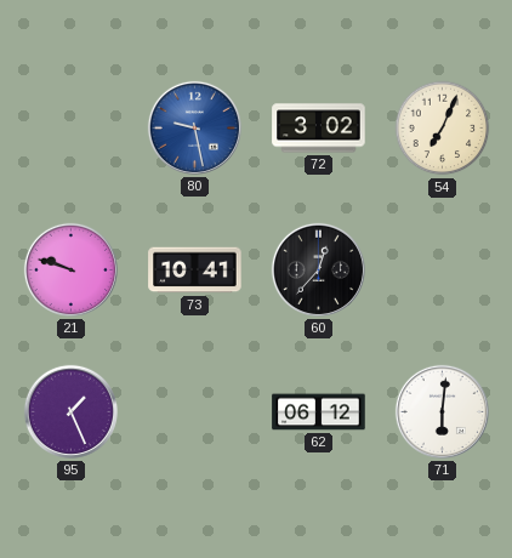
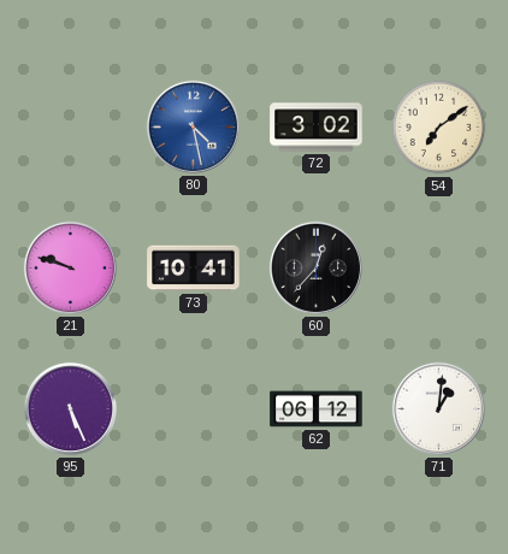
80: 9:28 -> 4:28
54: 7:04 -> 7:09
95: 1:26 -> 5:26
71: 6:01 -> 1:01
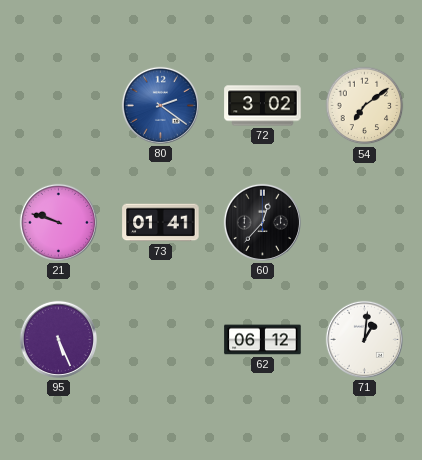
80: 4:28 -> 2:21
73: 10:41 -> 01:41
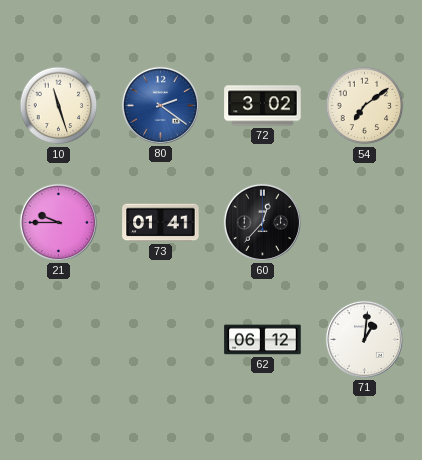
10: none -> 11:27
21: 9:48 -> 9:45
95: 5:26 -> none
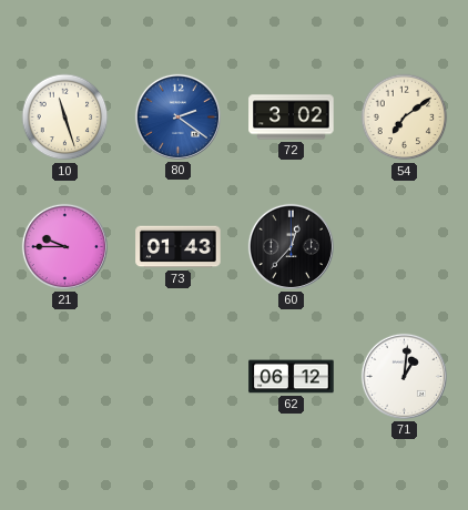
73: 01:41 -> 01:43
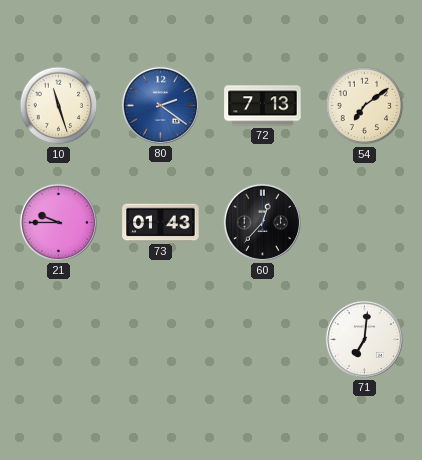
72: 3:02 -> 7:13
62: 06:12 -> none
71: 1:01 -> 7:01
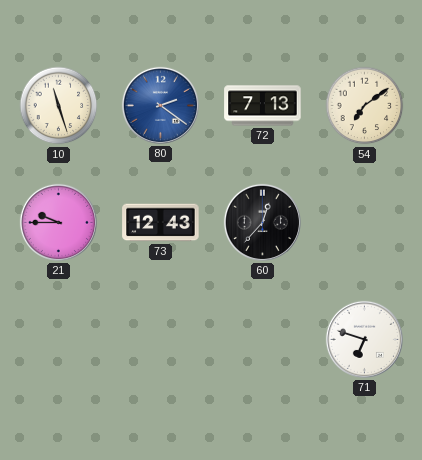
73: 01:43 -> 12:43
71: 7:01 -> 6:48
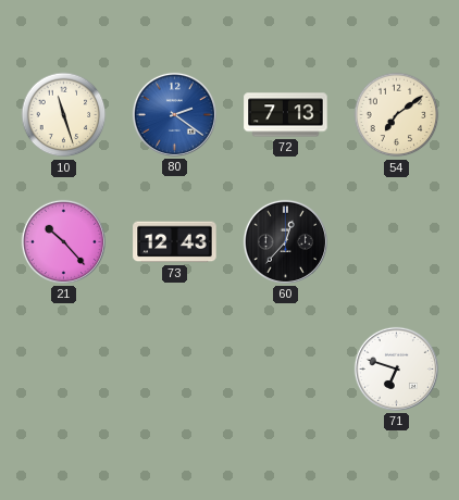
21: 9:45 -> 10:23
